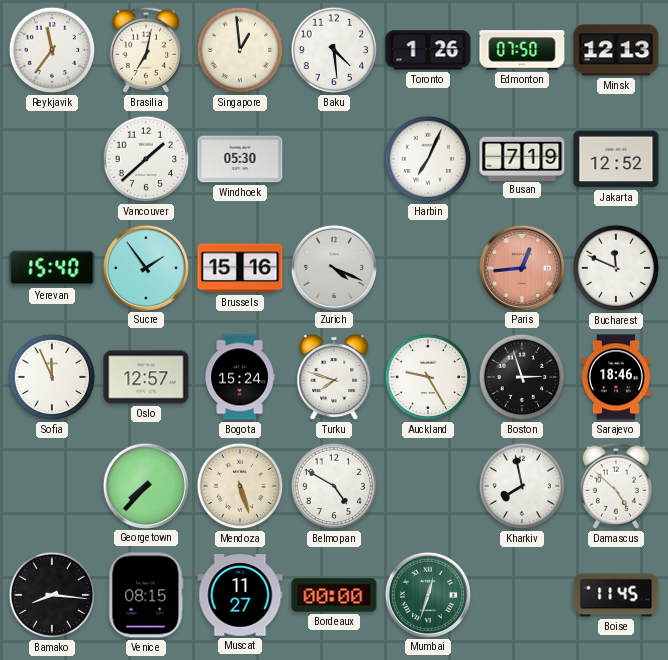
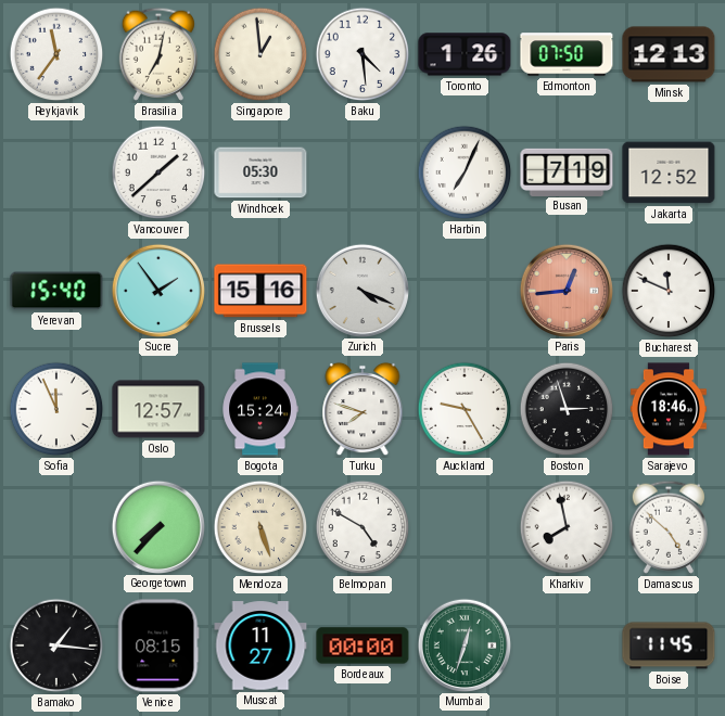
Bamako: 8:16 -> 1:16
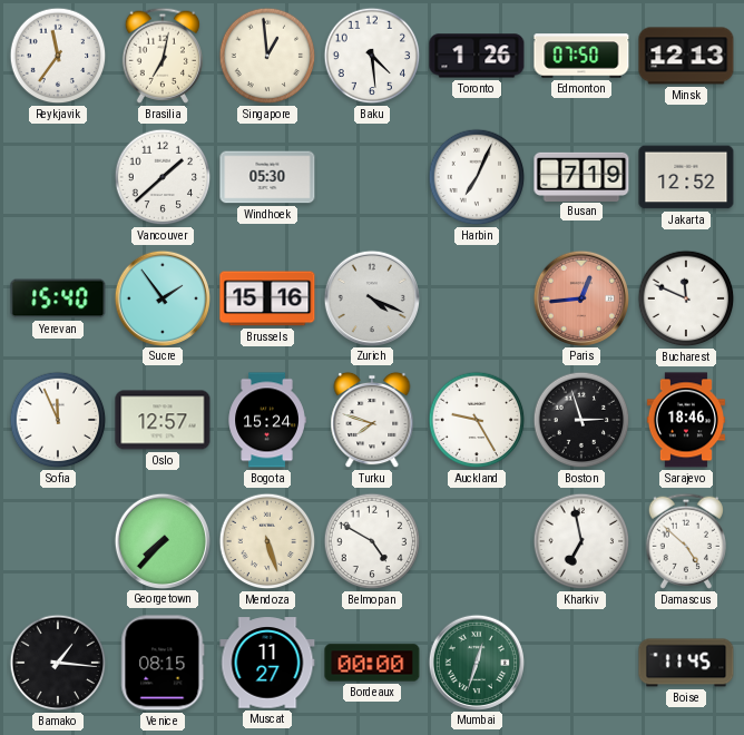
Kharkiv: 7:58 -> 6:58
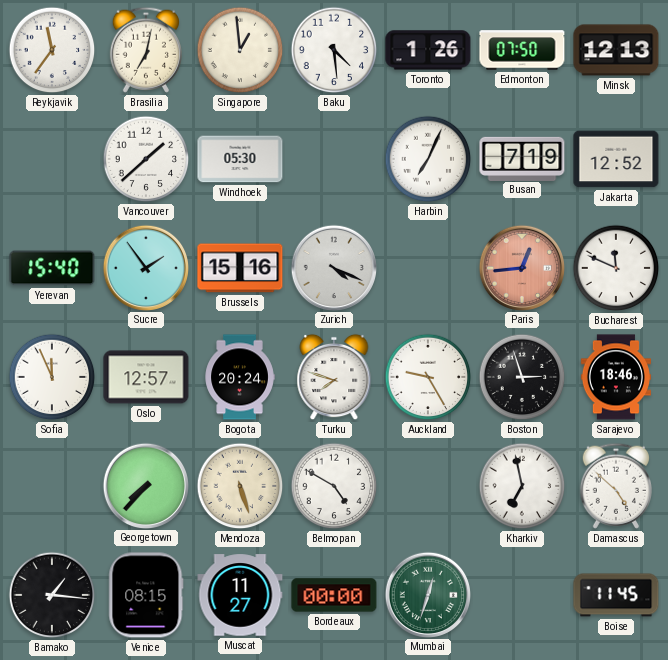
Bogota: 15:24 -> 20:24
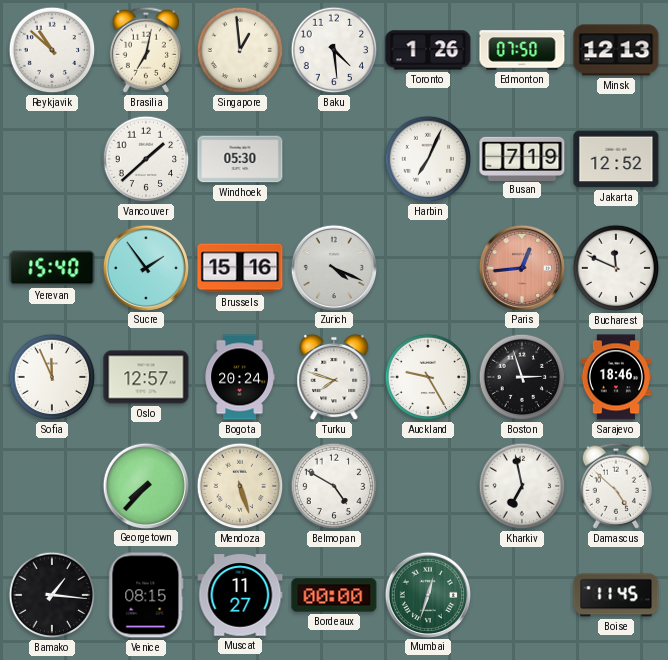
Reykjavik: 11:36 -> 10:52
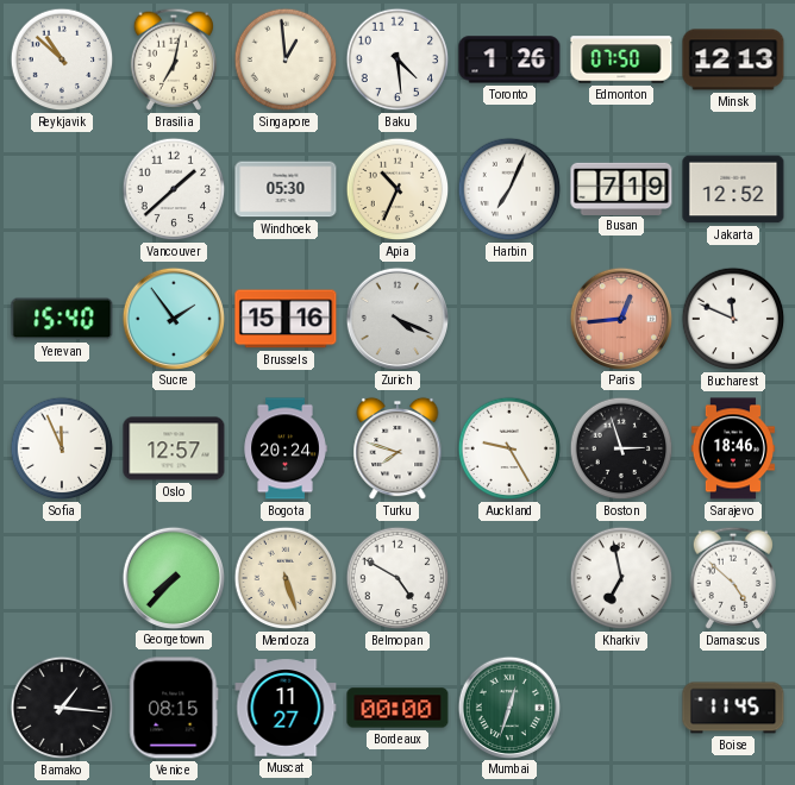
Apia: none -> 10:34
